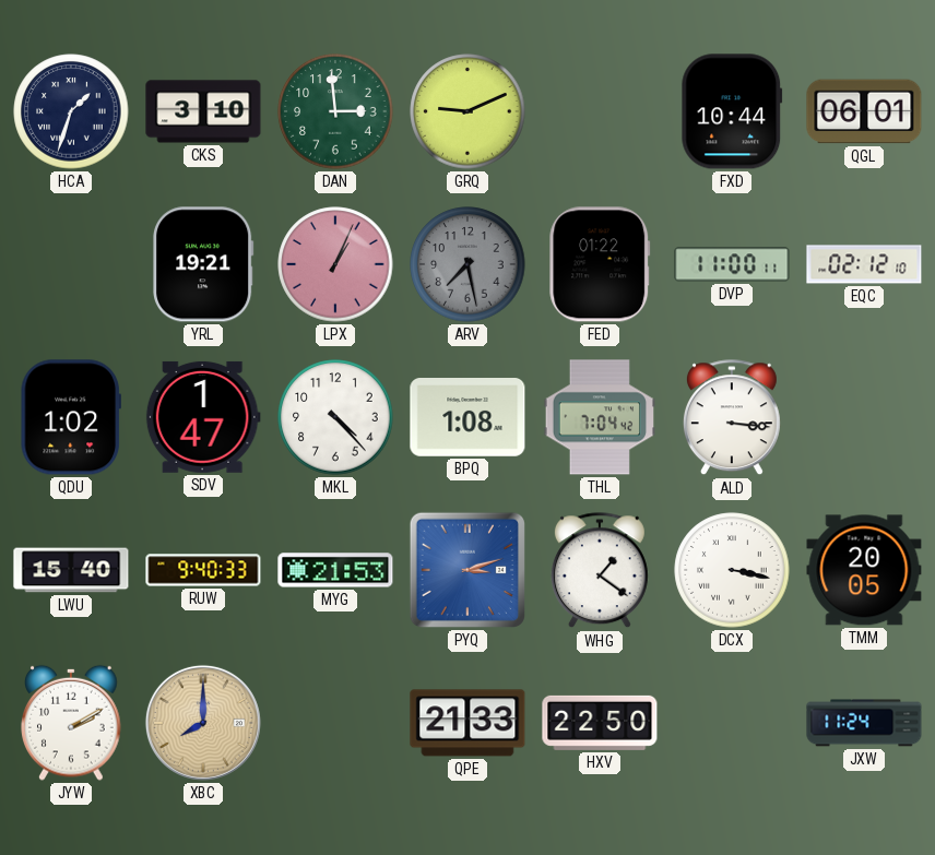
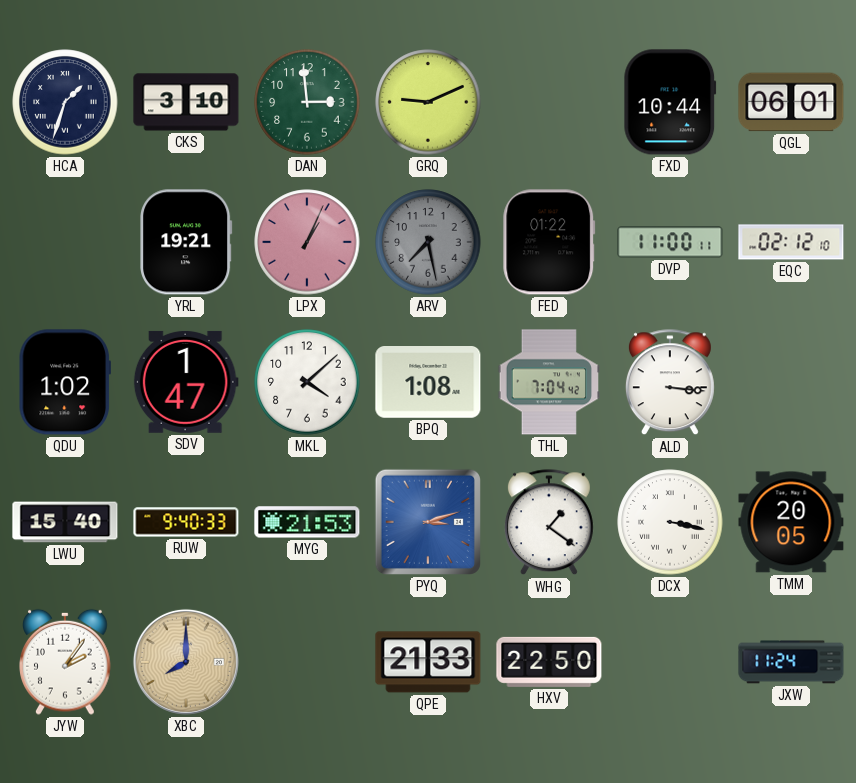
MKL: 4:23 -> 4:08
JYW: 2:10 -> 2:06
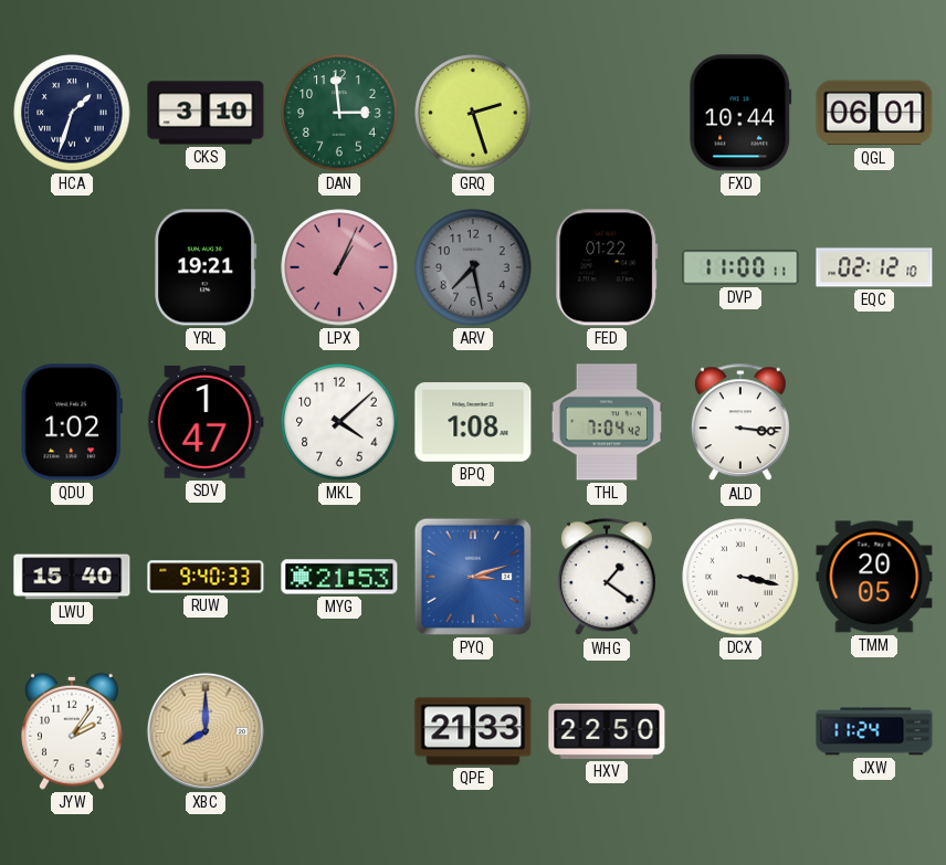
GRQ: 9:11 -> 2:27
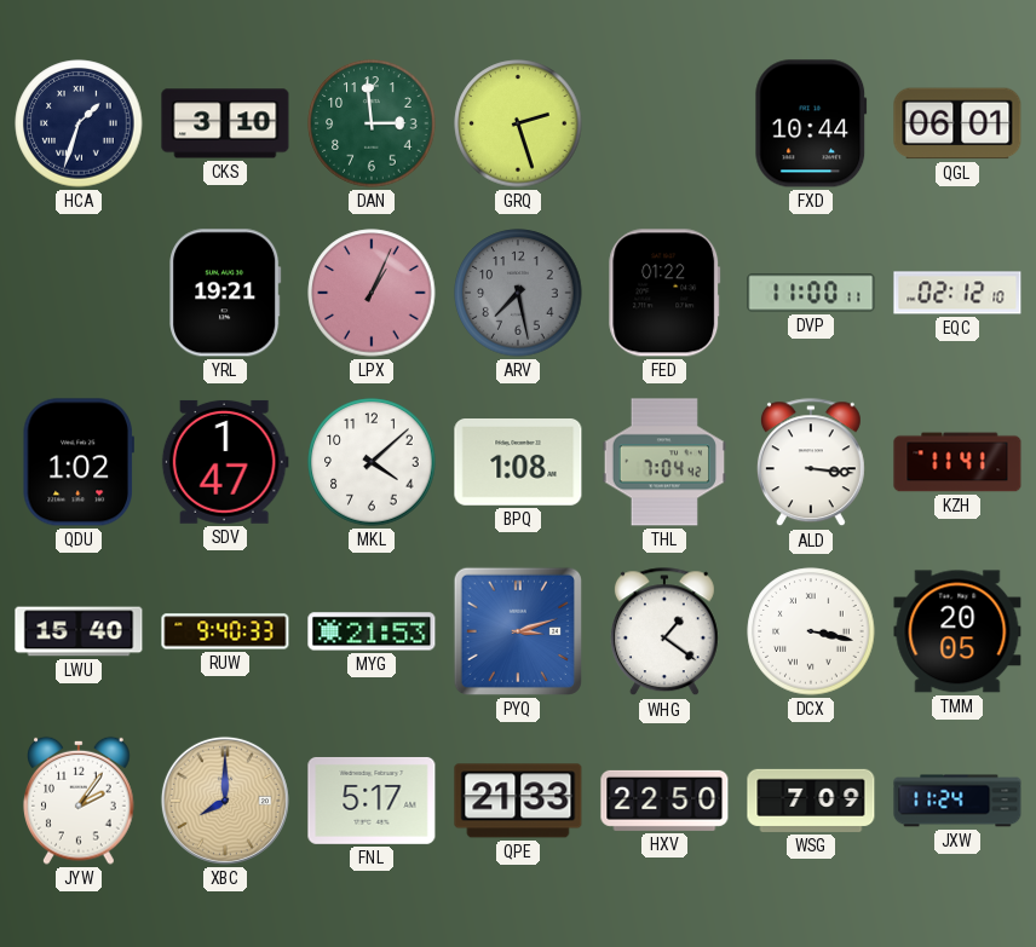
KZH: none -> 11:41
FNL: none -> 5:17
WSG: none -> 7:09
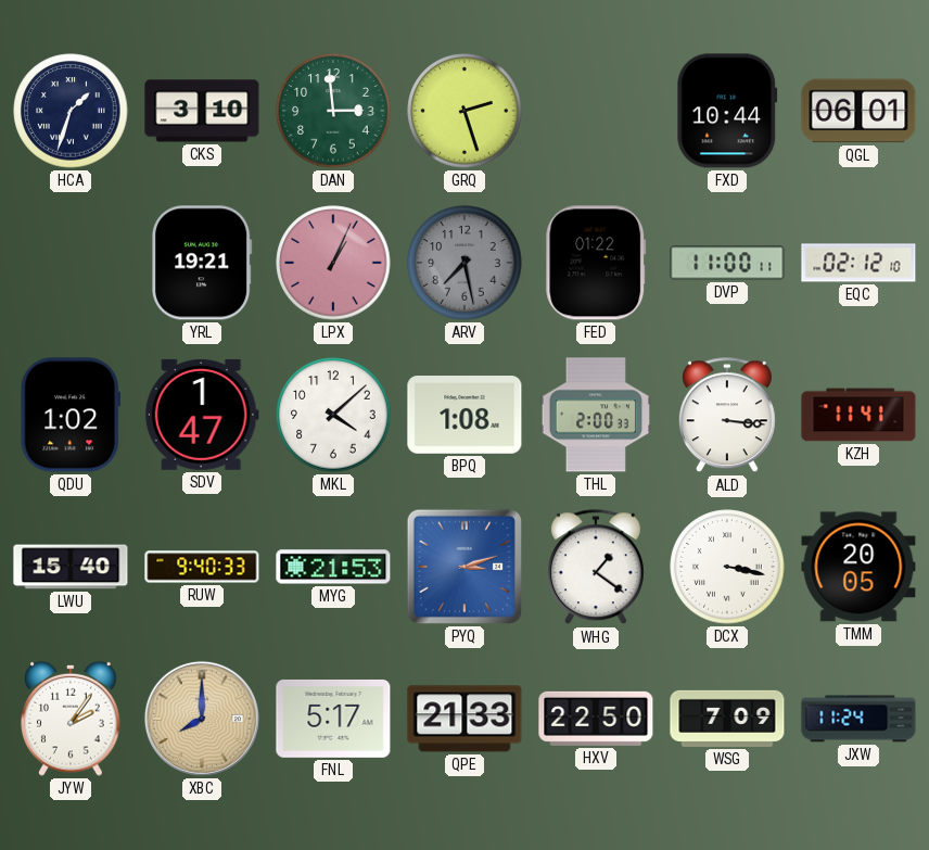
THL: 7:04 -> 2:00
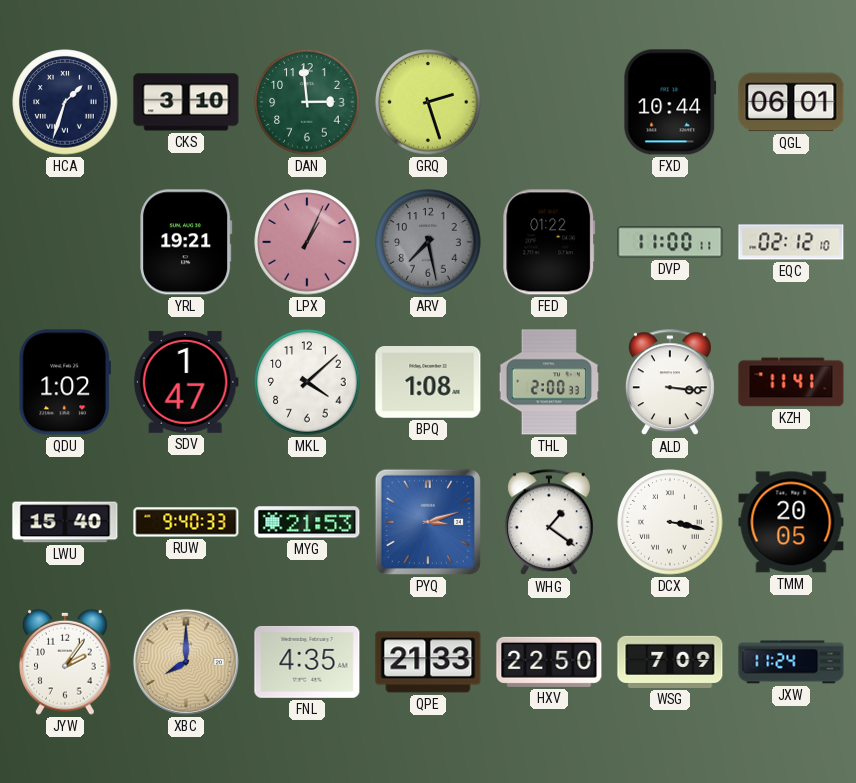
FNL: 5:17 -> 4:35
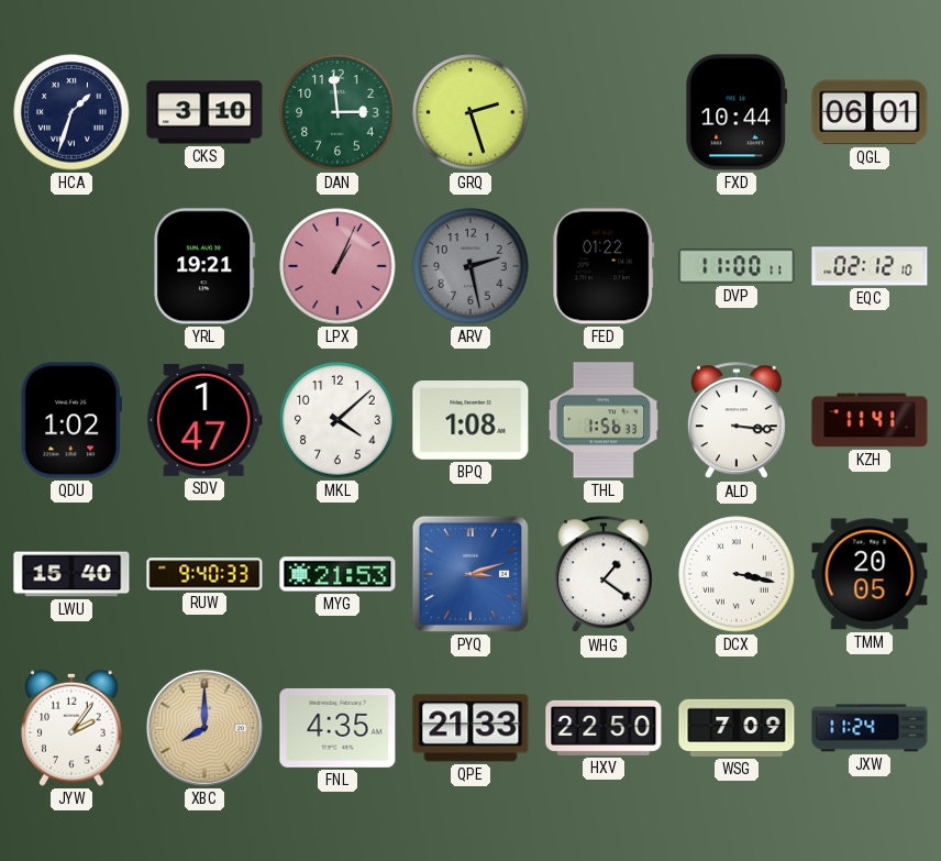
ARV: 7:28 -> 2:28
THL: 2:00 -> 1:56
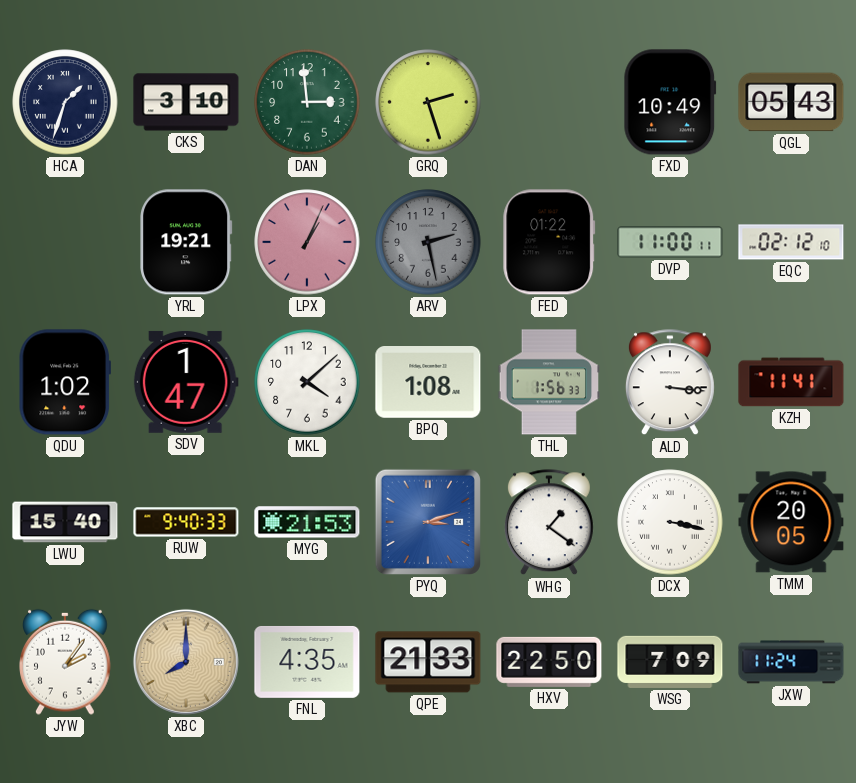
FXD: 10:44 -> 10:49
QGL: 06:01 -> 05:43
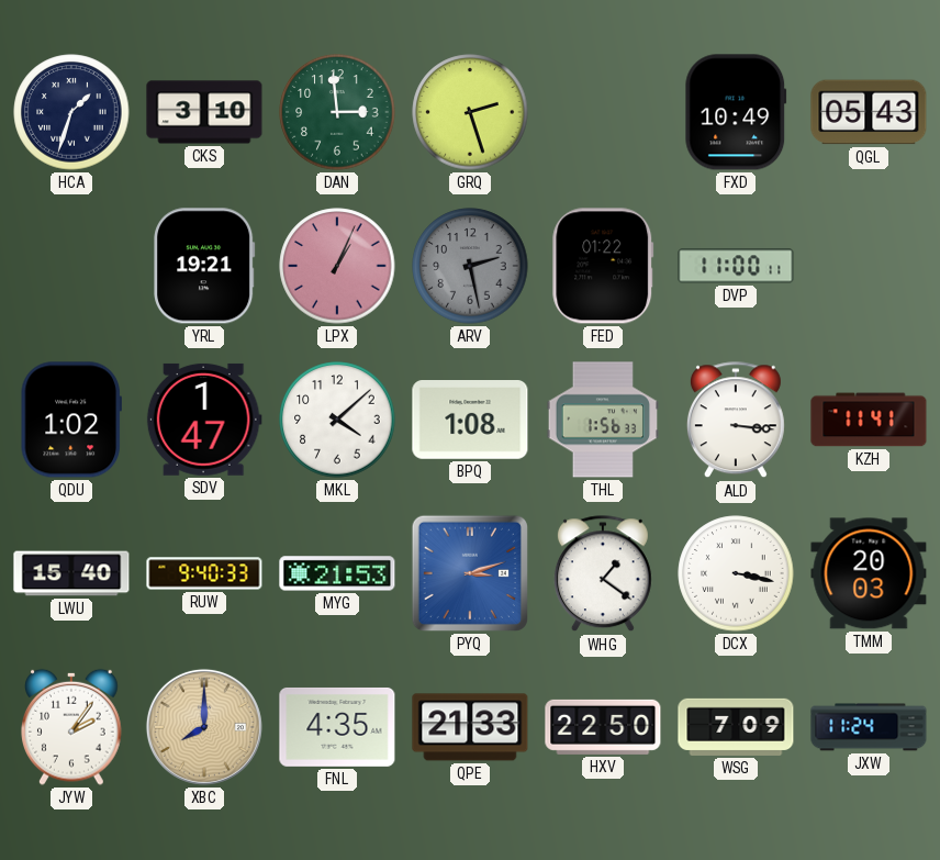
EQC: 02:12 -> none
TMM: 20:05 -> 20:03
